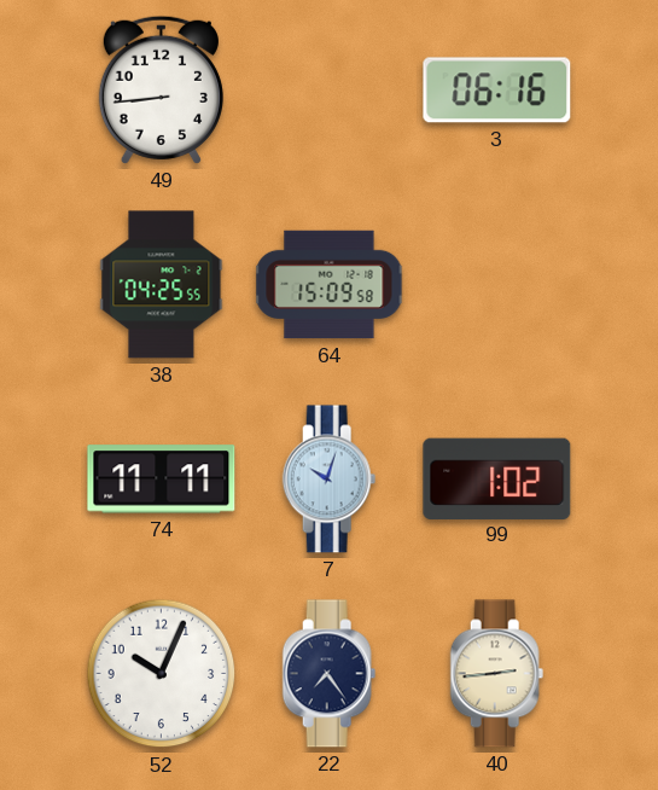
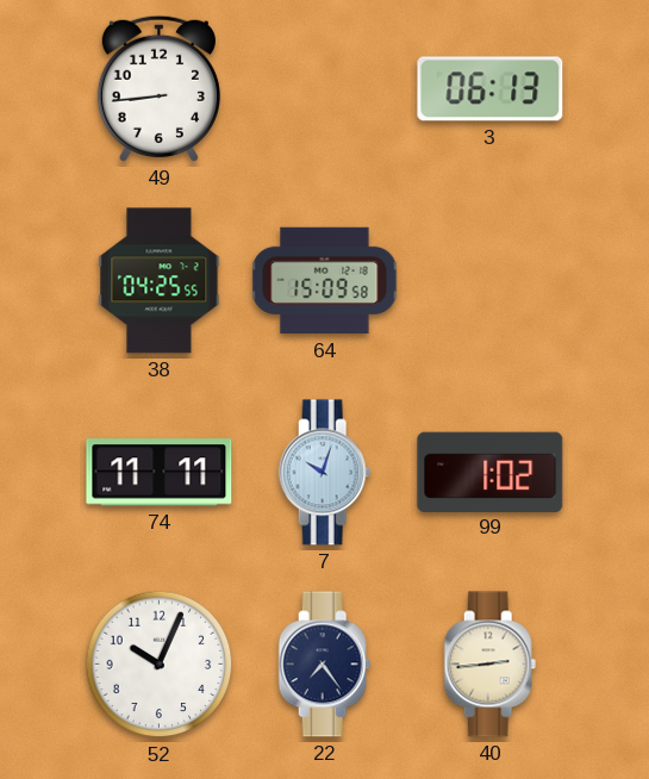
3: 06:16 -> 06:13
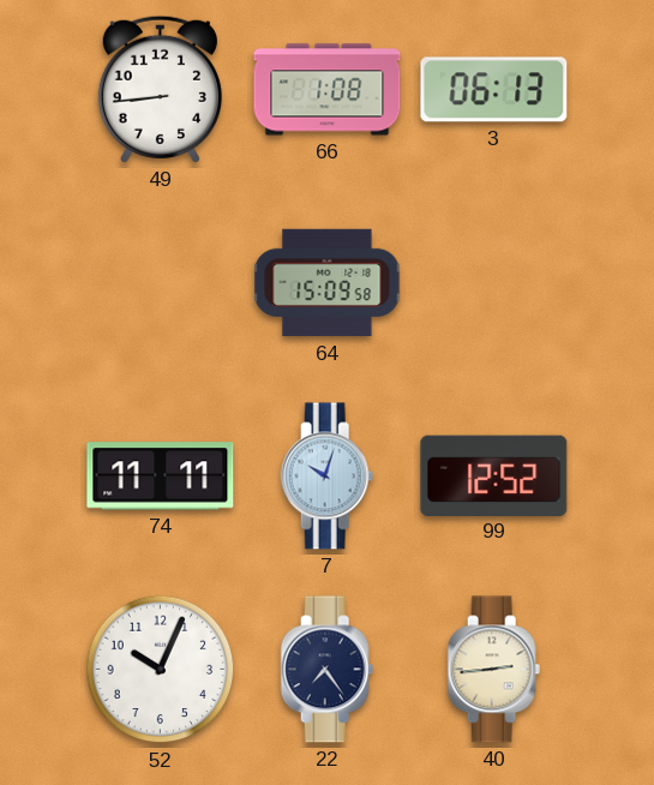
66: none -> 1:08
38: 04:25 -> none
99: 1:02 -> 12:52
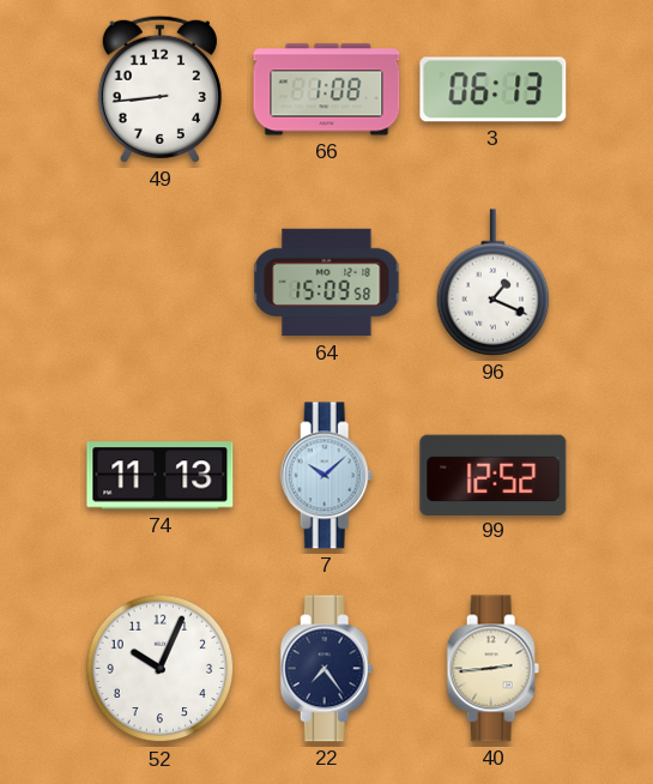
96: none -> 1:19
74: 11:11 -> 11:13
7: 10:03 -> 10:08
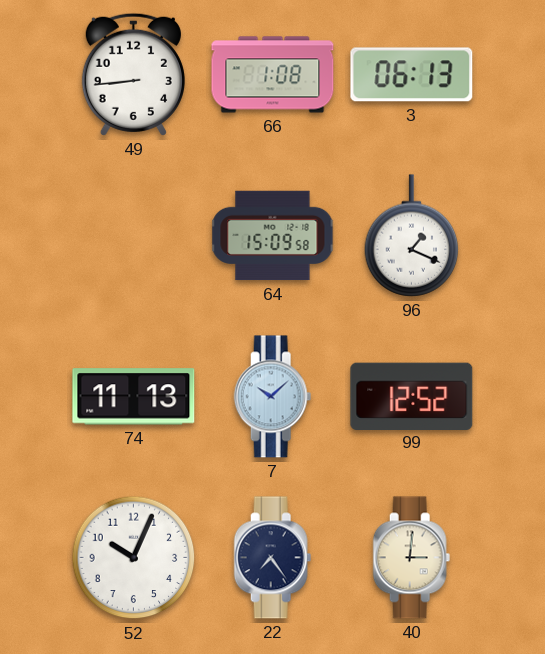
40: 2:44 -> 3:01
